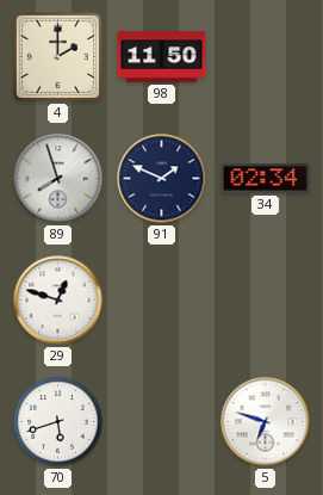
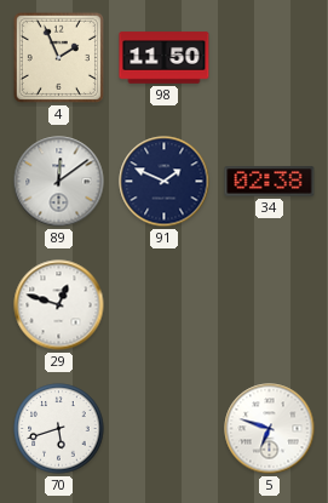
4: 2:00 -> 1:56
89: 7:57 -> 12:09
34: 02:34 -> 02:38
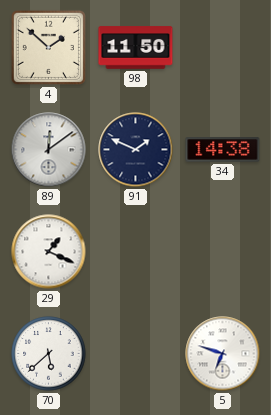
4: 1:56 -> 1:52
34: 02:38 -> 14:38
29: 12:48 -> 1:19
70: 5:42 -> 5:38
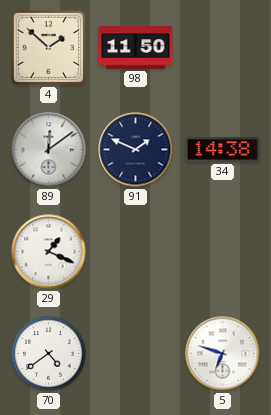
70: 5:38 -> 4:39
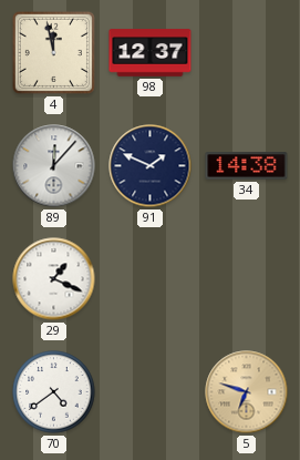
4: 1:52 -> 11:58
98: 11:50 -> 12:37
89: 12:09 -> 12:07
5 dial: white -> champagne
